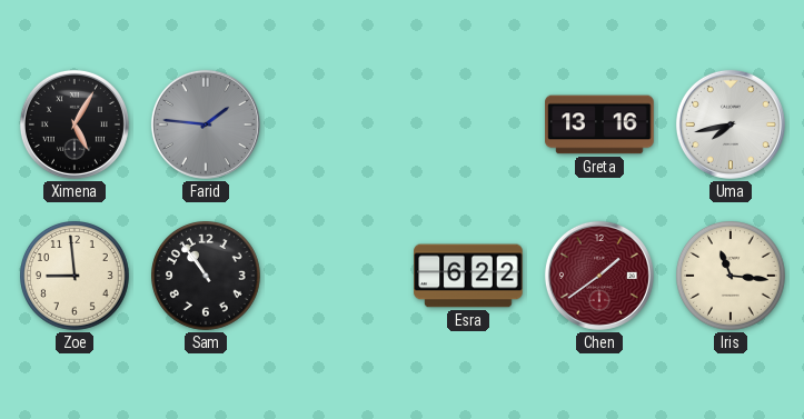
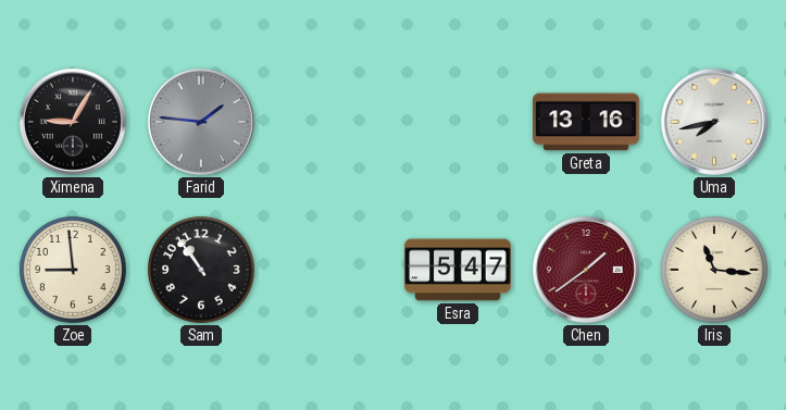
Ximena: 5:05 -> 9:05
Esra: 6:22 -> 5:47
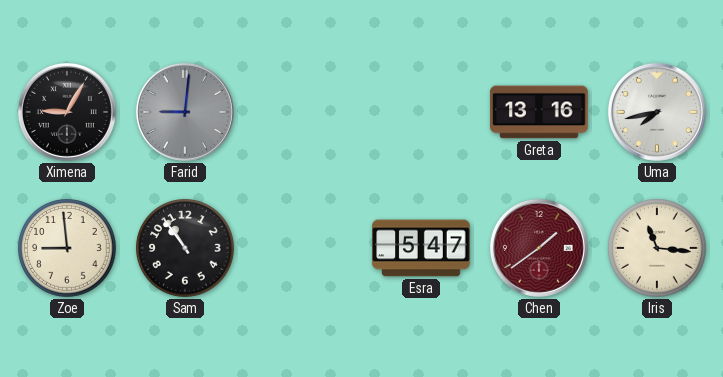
Farid: 1:46 -> 9:01
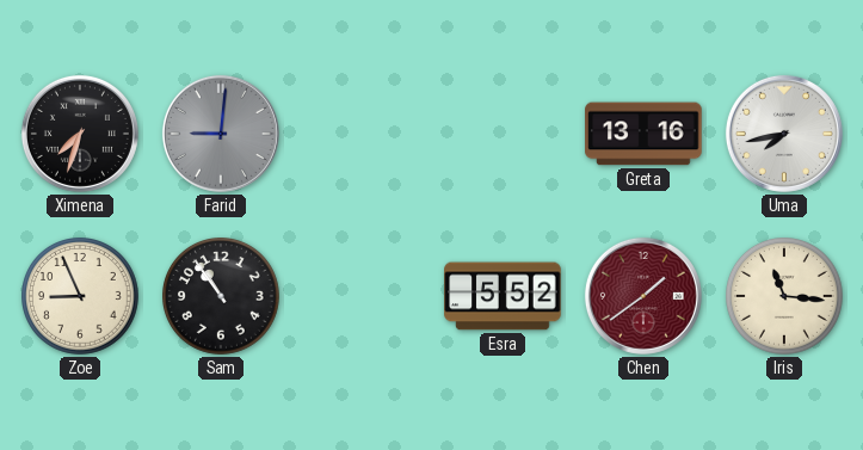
Ximena: 9:05 -> 7:33
Zoe: 8:59 -> 8:56
Esra: 5:47 -> 5:52
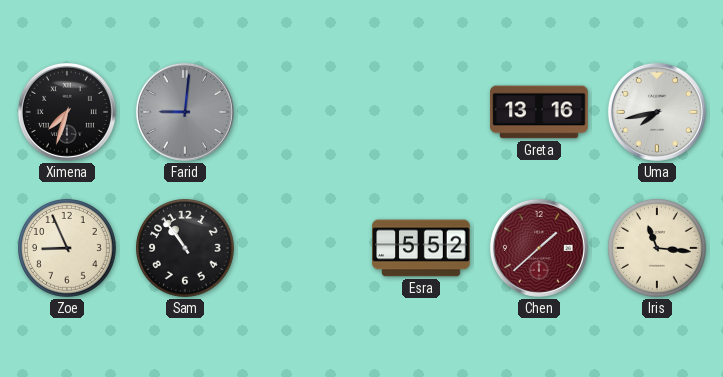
Chen: 1:39 -> 1:38
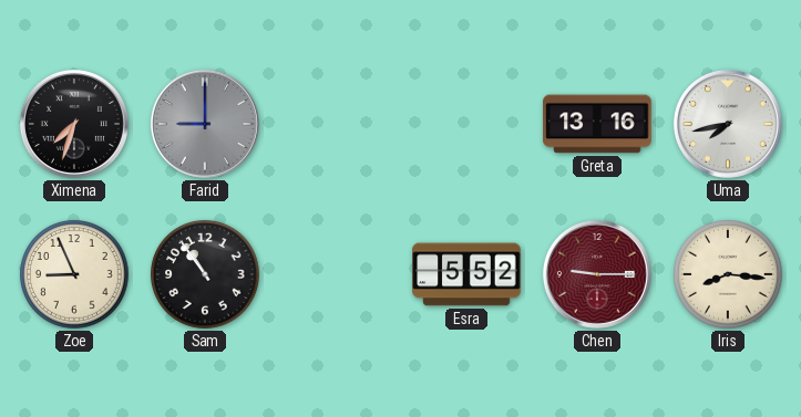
Farid: 9:01 -> 9:00
Chen: 1:38 -> 9:15
Iris: 11:16 -> 8:16
